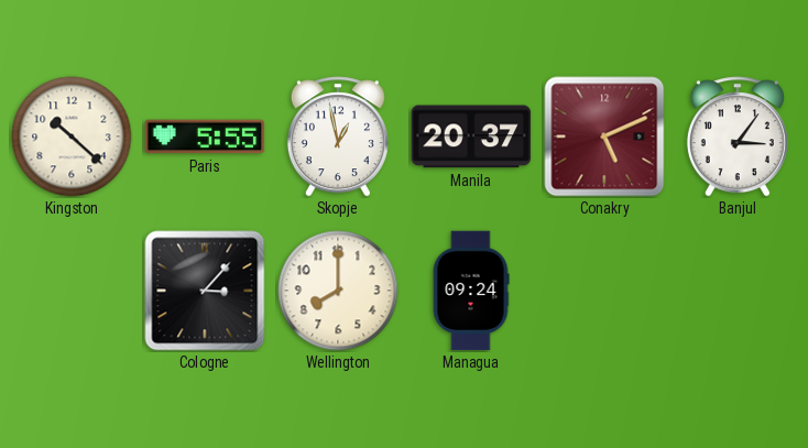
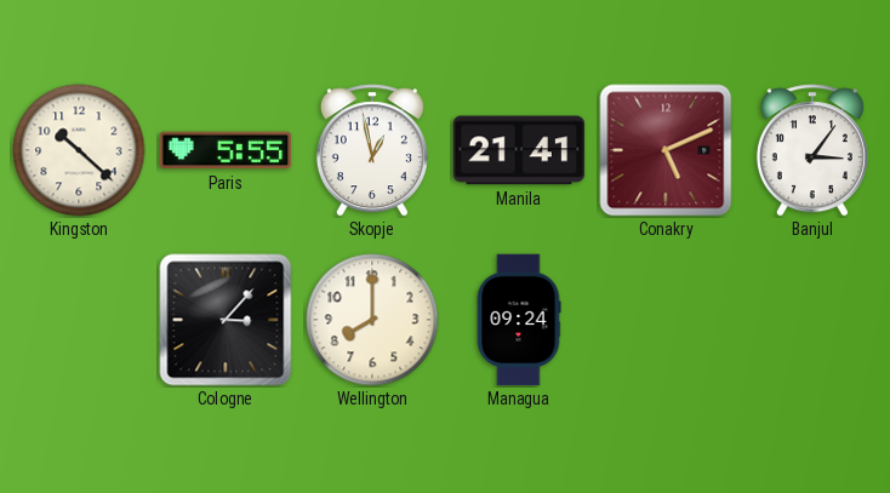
Manila: 20:37 -> 21:41
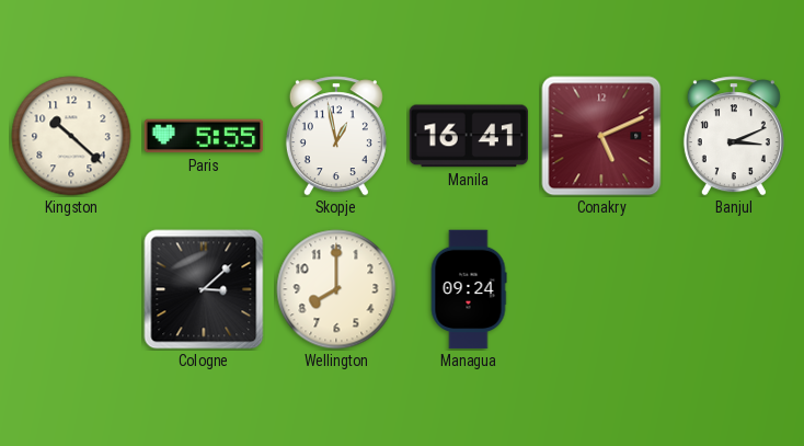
Manila: 21:41 -> 16:41
Banjul: 3:06 -> 3:11
Cologne: 3:07 -> 3:08
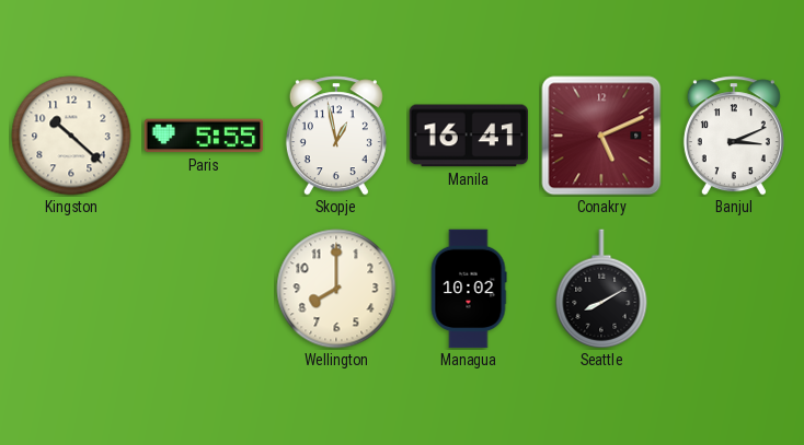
Cologne: 3:08 -> none
Managua: 09:24 -> 10:02
Seattle: none -> 8:10
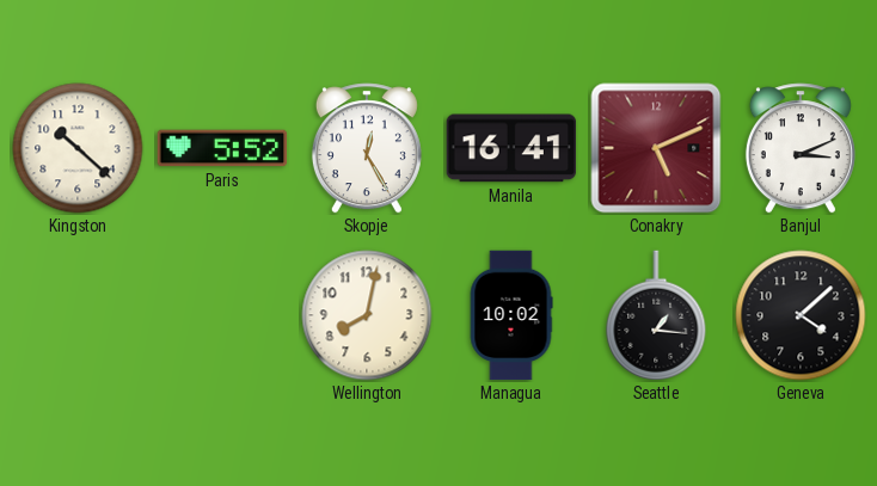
Paris: 5:55 -> 5:52
Skopje: 12:58 -> 12:25
Wellington: 8:00 -> 8:02
Seattle: 8:10 -> 1:16
Geneva: none -> 4:08
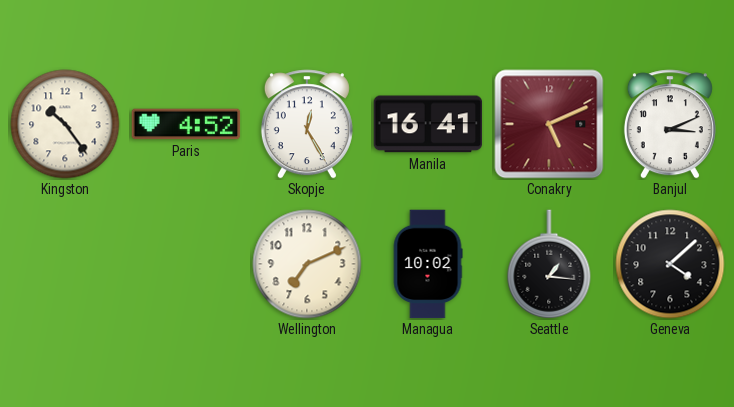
Kingston: 10:22 -> 10:24
Paris: 5:52 -> 4:52
Wellington: 8:02 -> 7:11
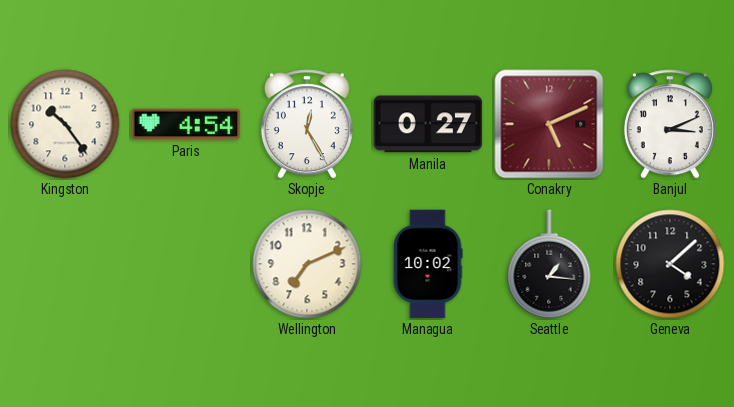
Paris: 4:52 -> 4:54
Manila: 16:41 -> 0:27
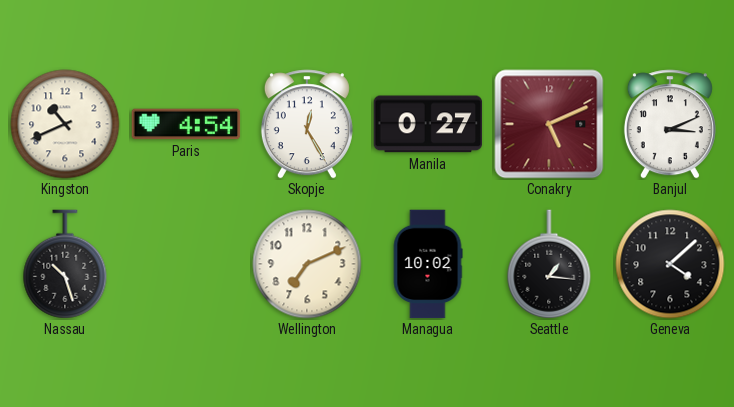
Kingston: 10:24 -> 10:41
Nassau: none -> 10:27
